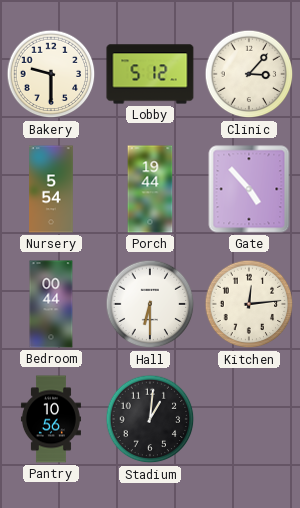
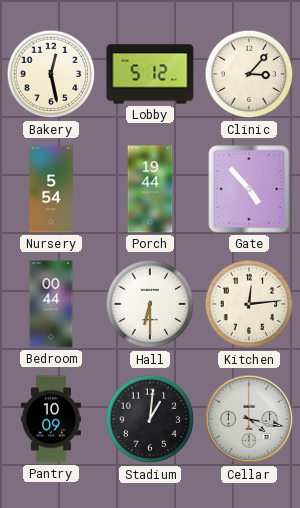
Bakery: 9:30 -> 12:28
Pantry: 10:56 -> 10:09
Cellar: none -> 4:17
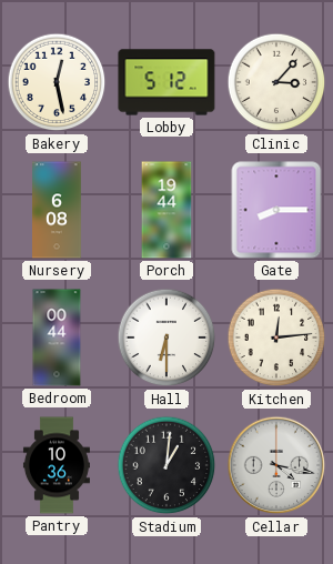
Nursery: 5:54 -> 6:08
Gate: 4:53 -> 8:15
Pantry: 10:09 -> 10:36
